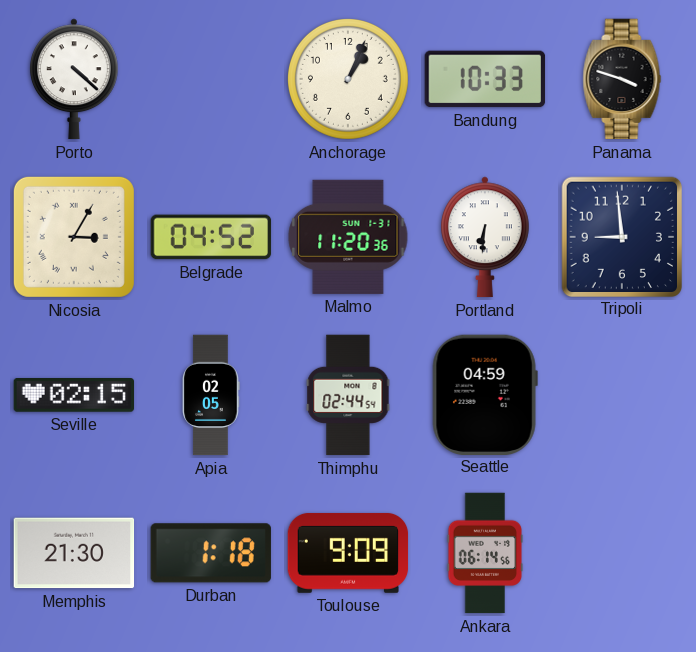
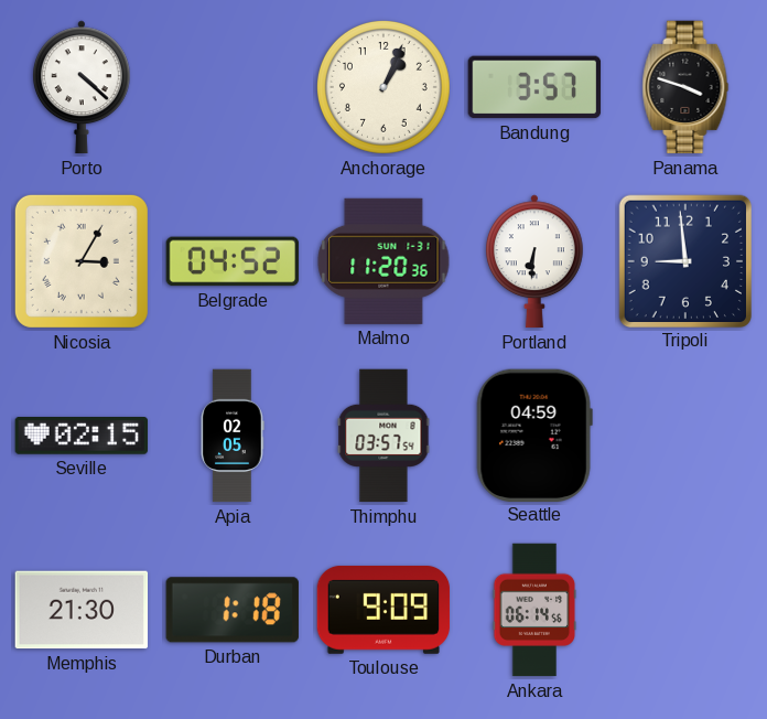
Bandung: 10:33 -> 3:57
Thimphu: 02:44 -> 03:57
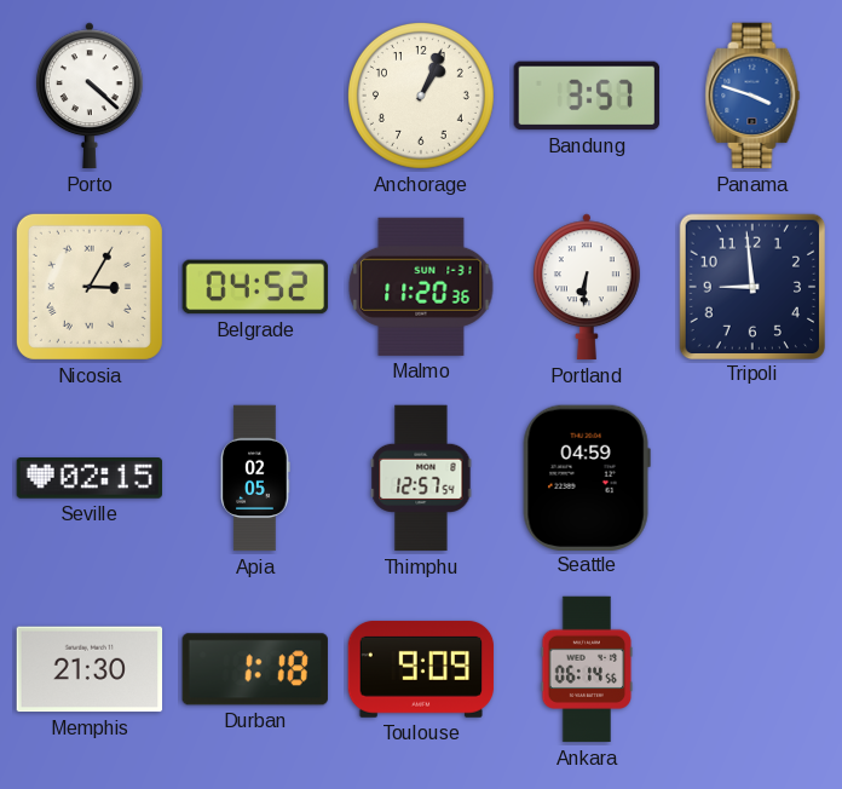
Panama dial: black -> blue
Thimphu: 03:57 -> 12:57
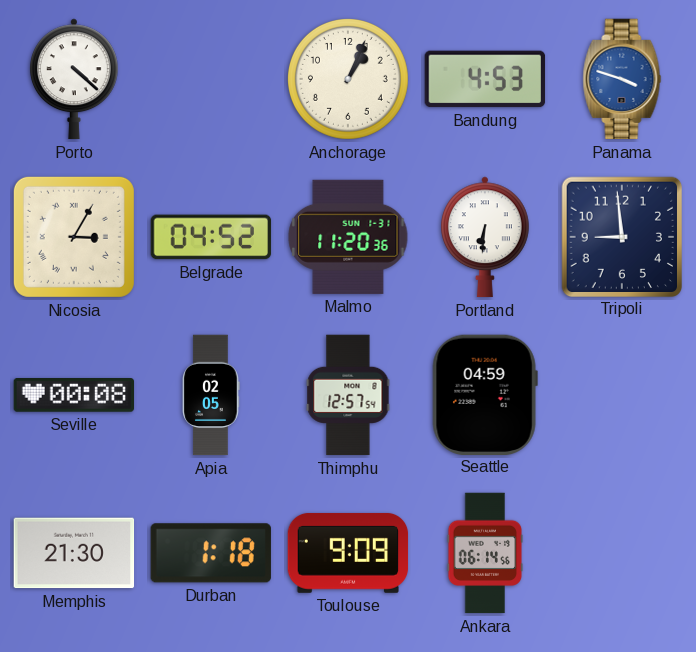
Bandung: 3:57 -> 4:53
Seville: 02:15 -> 00:08
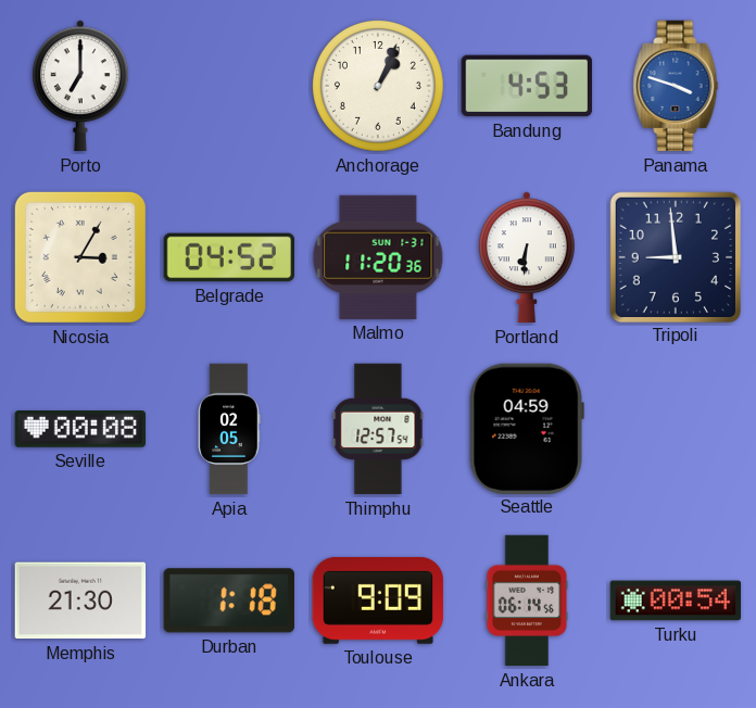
Porto: 4:22 -> 7:00
Turku: none -> 00:54
